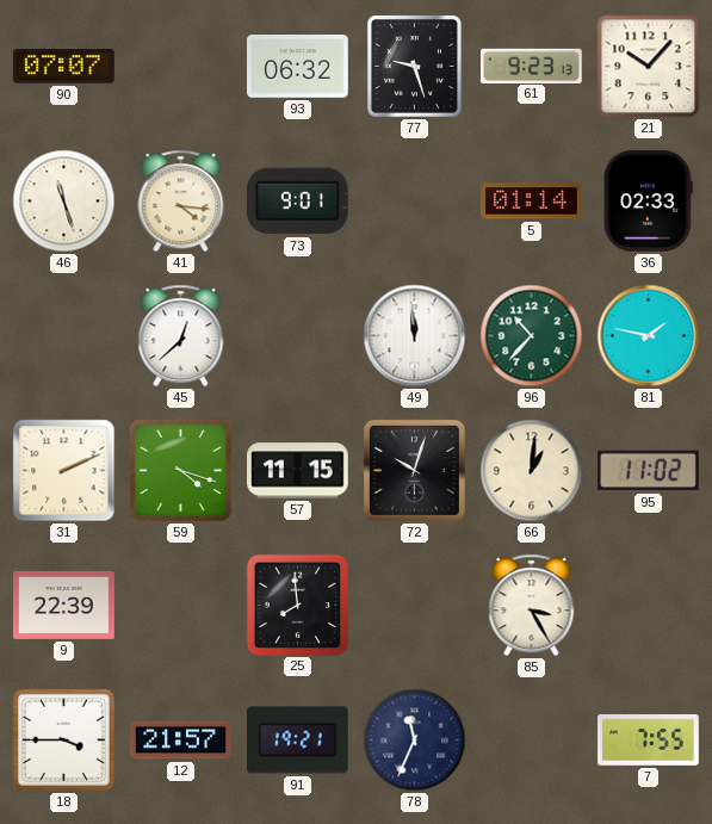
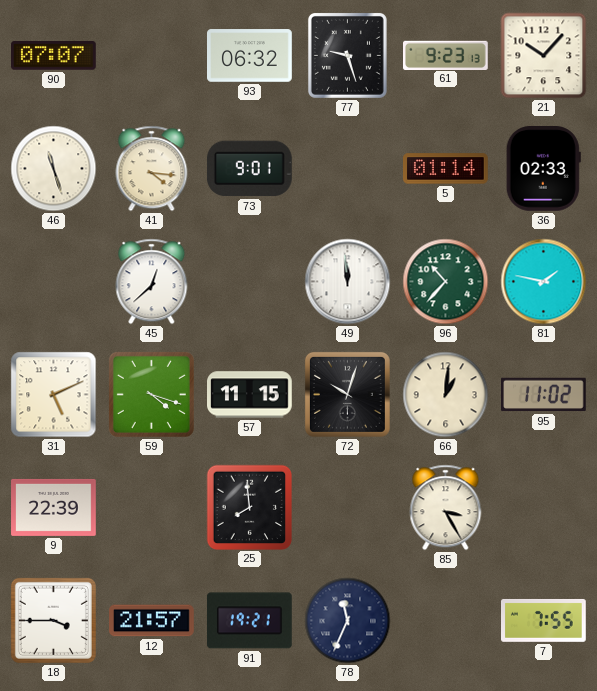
31: 2:11 -> 5:11
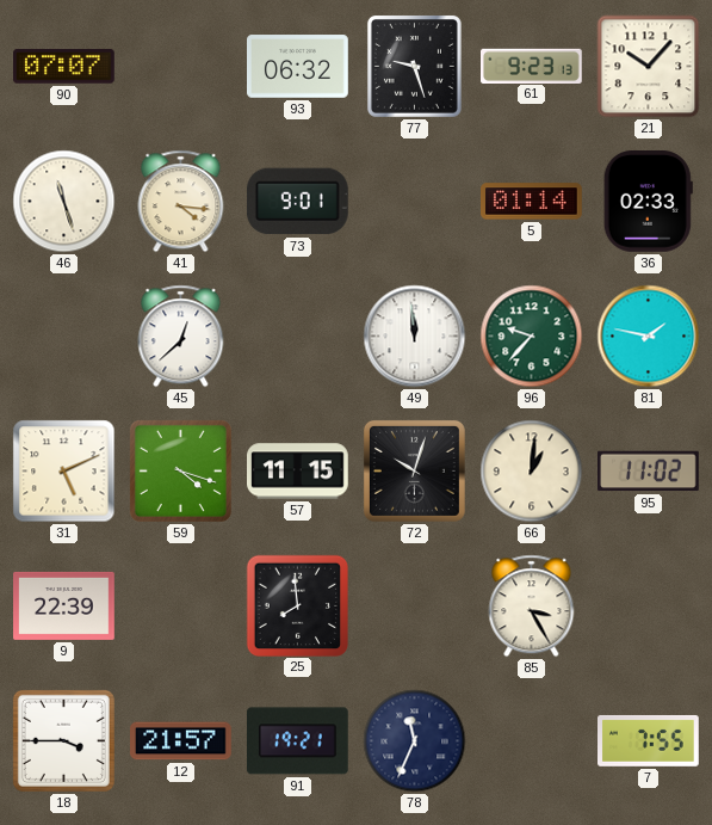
96: 10:37 -> 9:37
